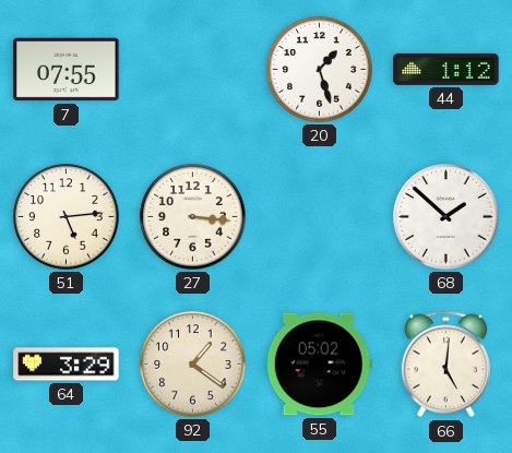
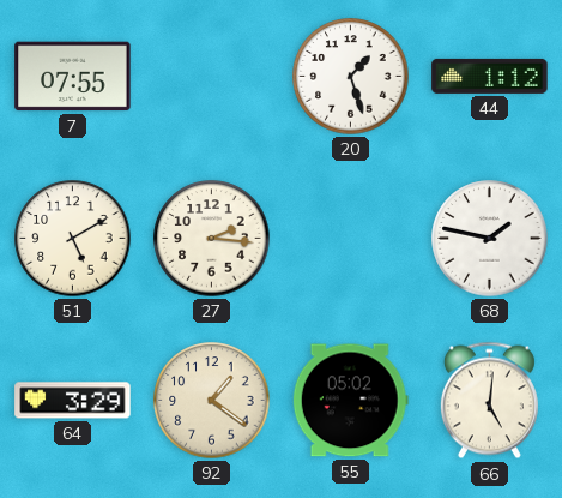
51: 5:14 -> 5:10
27: 3:16 -> 2:16
68: 1:52 -> 1:47
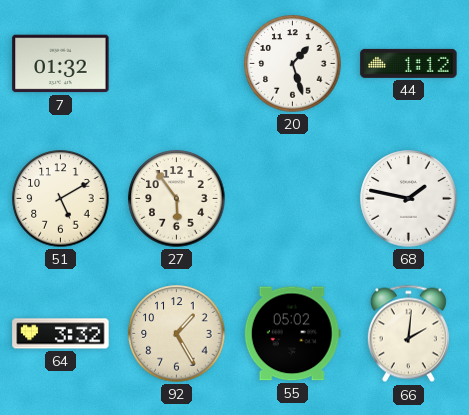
7: 07:55 -> 01:32
27: 2:16 -> 5:54
64: 3:29 -> 3:32
92: 1:21 -> 1:25
66: 5:01 -> 2:01
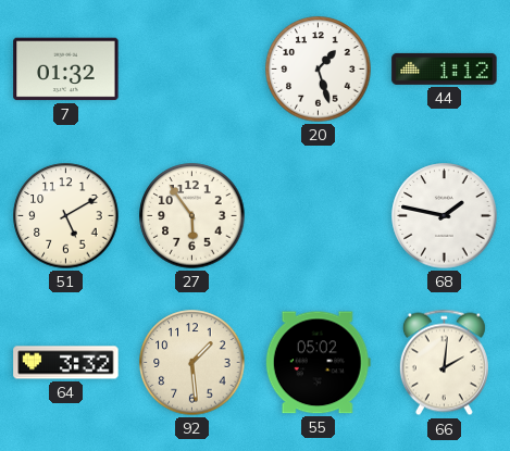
92: 1:25 -> 1:29
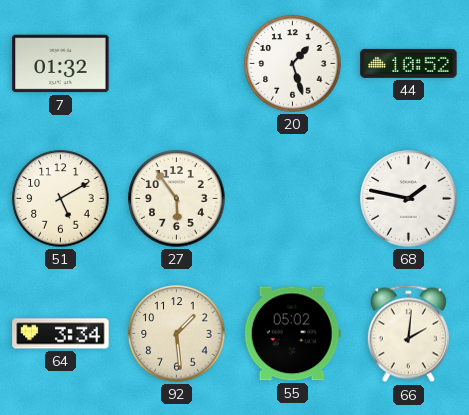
44: 1:12 -> 10:52
64: 3:32 -> 3:34
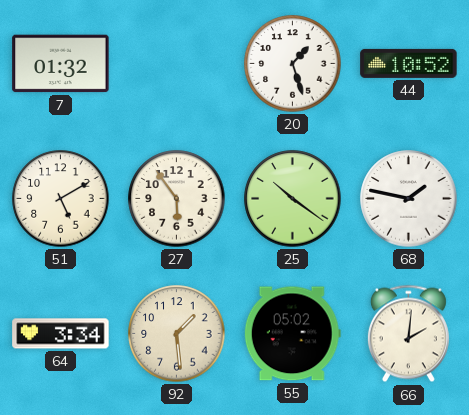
25: none -> 10:21
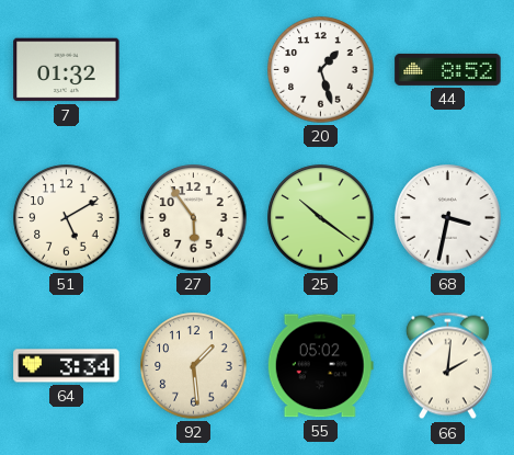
44: 10:52 -> 8:52
68: 1:47 -> 3:32
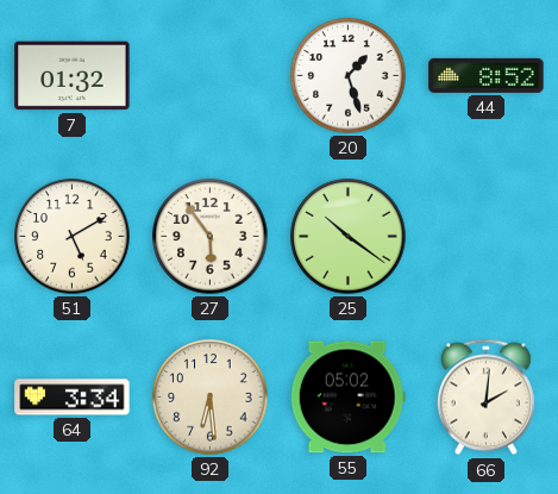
68: 3:32 -> none
92: 1:29 -> 6:29
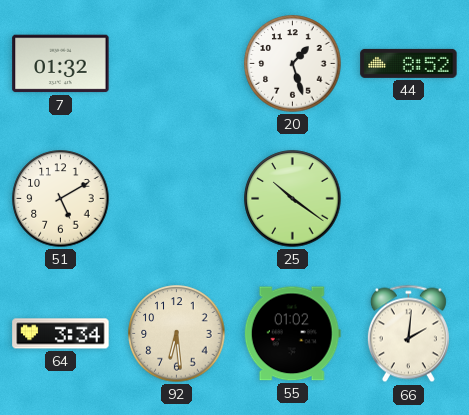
27: 5:54 -> none
55: 05:02 -> 01:02
